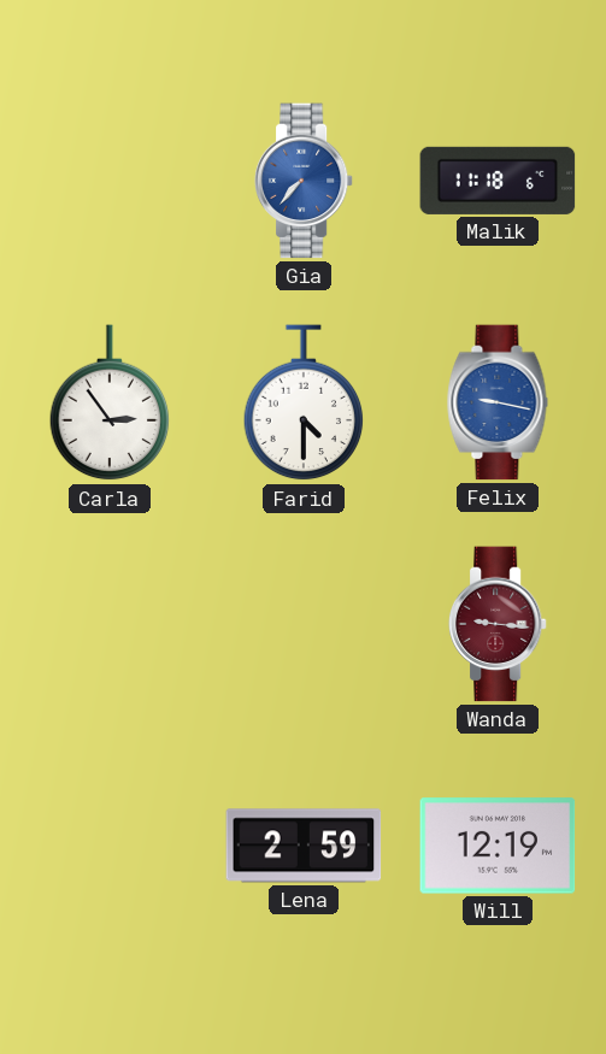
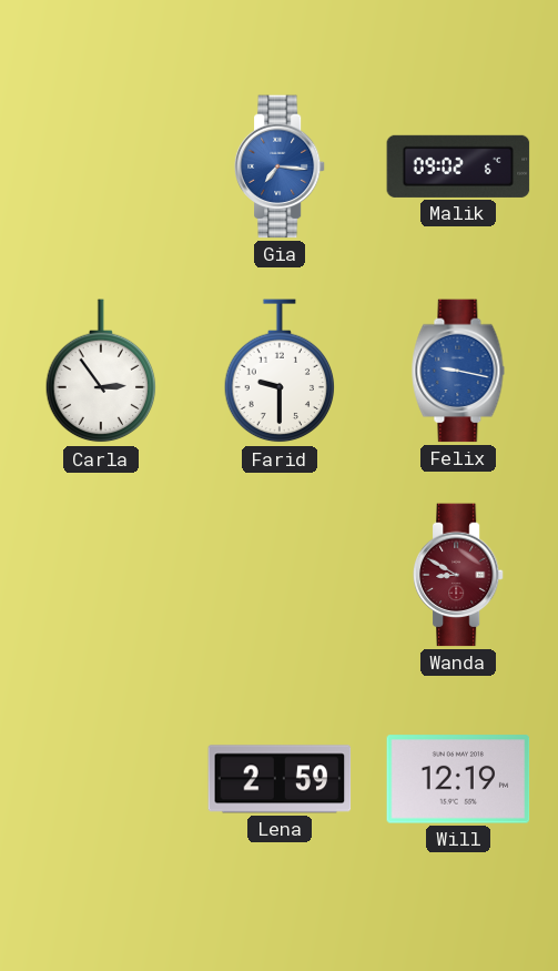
Gia: 7:37 -> 7:16
Malik: 11:18 -> 09:02
Farid: 4:30 -> 9:30
Wanda: 9:16 -> 8:50
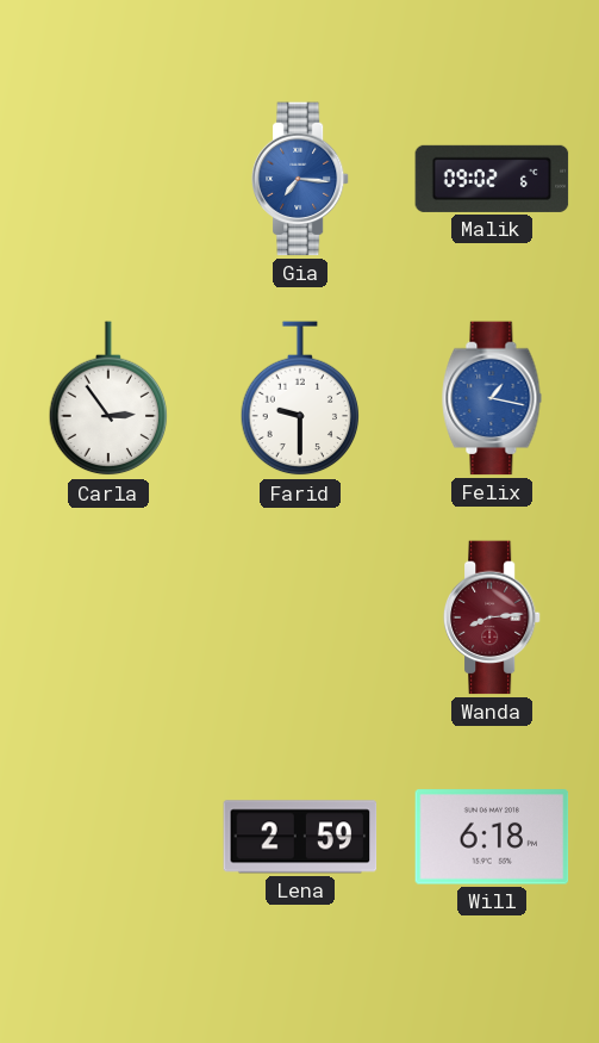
Felix: 9:17 -> 1:17
Wanda: 8:50 -> 8:14
Will: 12:19 -> 6:18
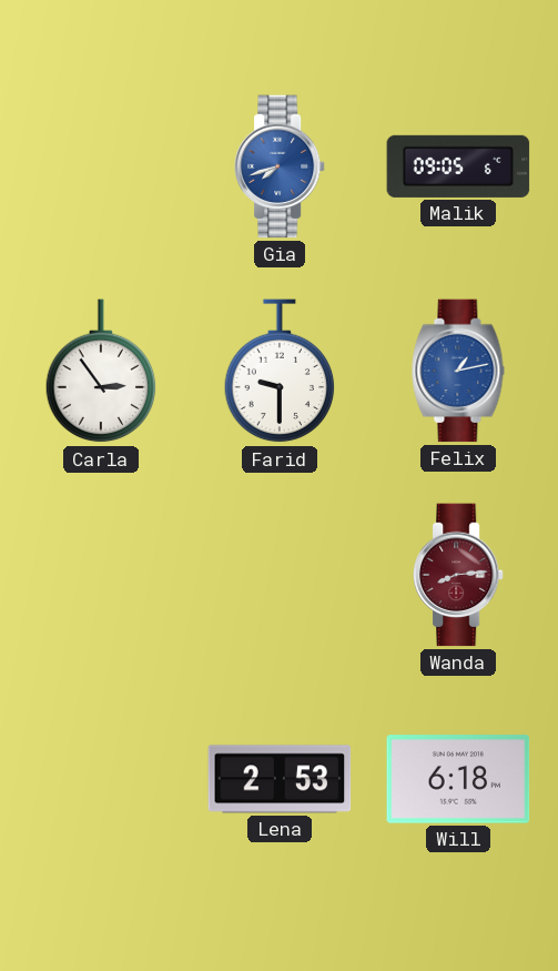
Gia: 7:16 -> 7:42
Malik: 09:02 -> 09:05
Felix: 1:17 -> 1:13
Lena: 2:59 -> 2:53
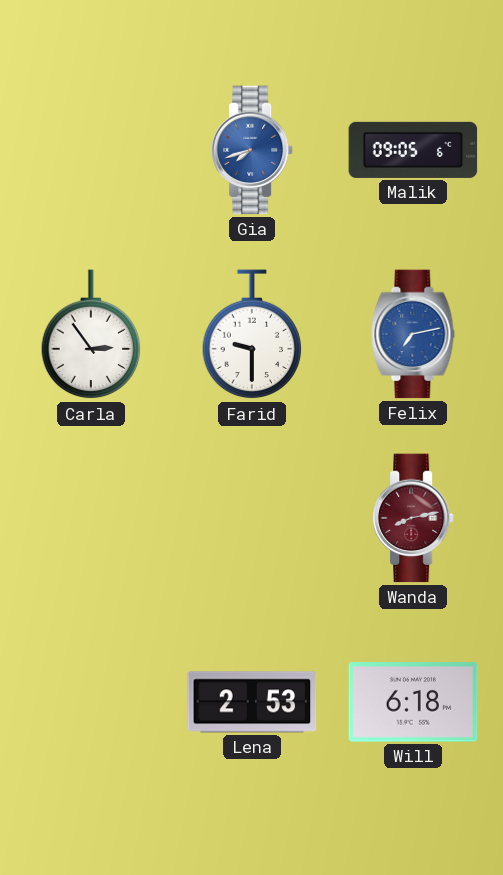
Felix: 1:13 -> 7:13
Wanda: 8:14 -> 8:13
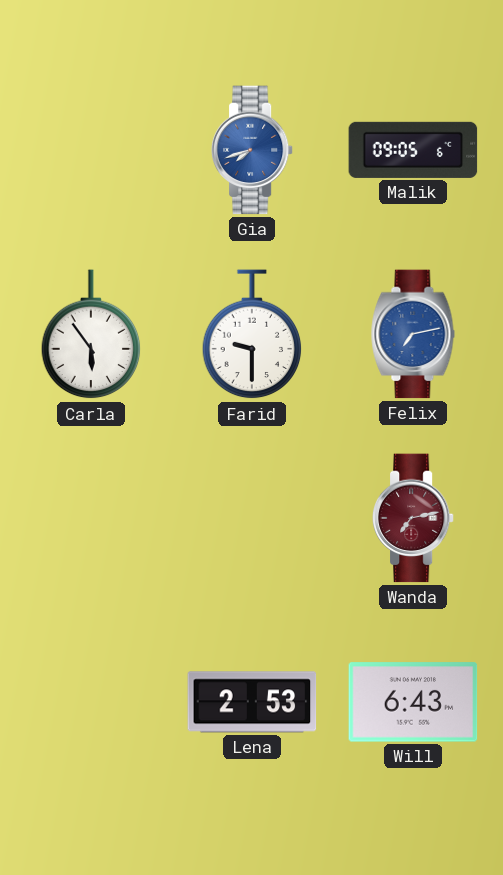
Carla: 2:54 -> 5:54
Wanda: 8:13 -> 7:13
Will: 6:18 -> 6:43
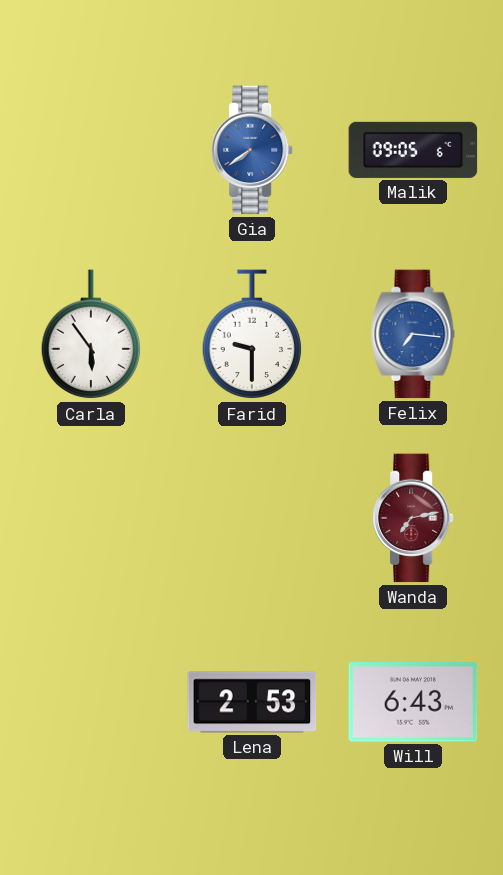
Gia: 7:42 -> 7:39
Felix: 7:13 -> 7:16
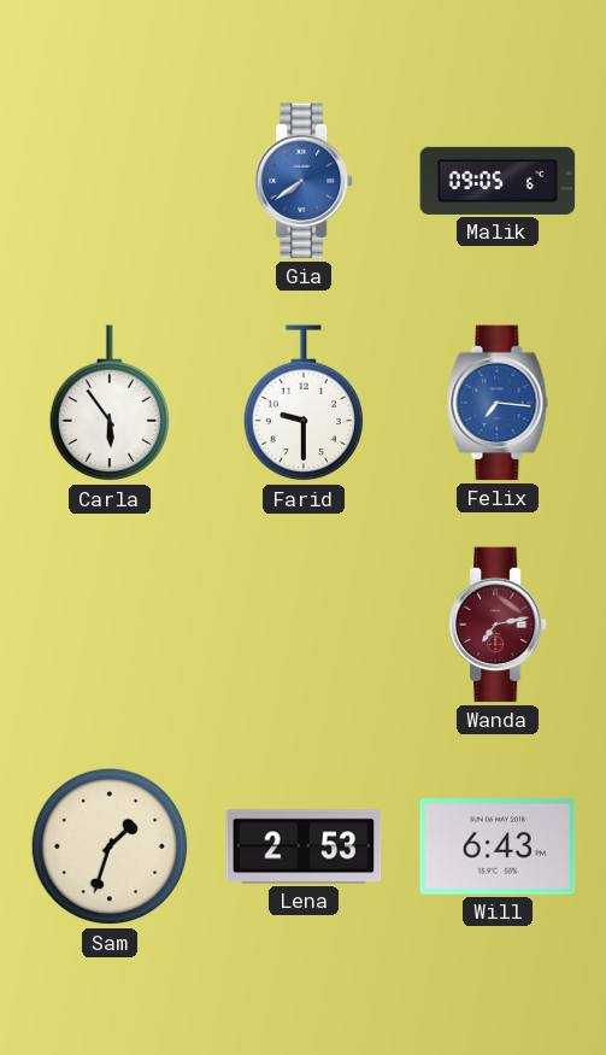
Sam: none -> 1:33
